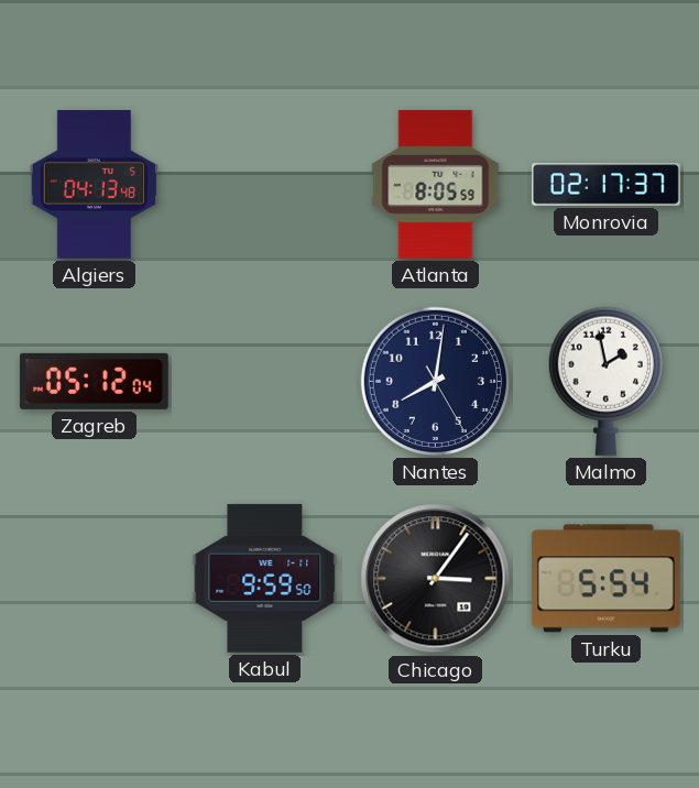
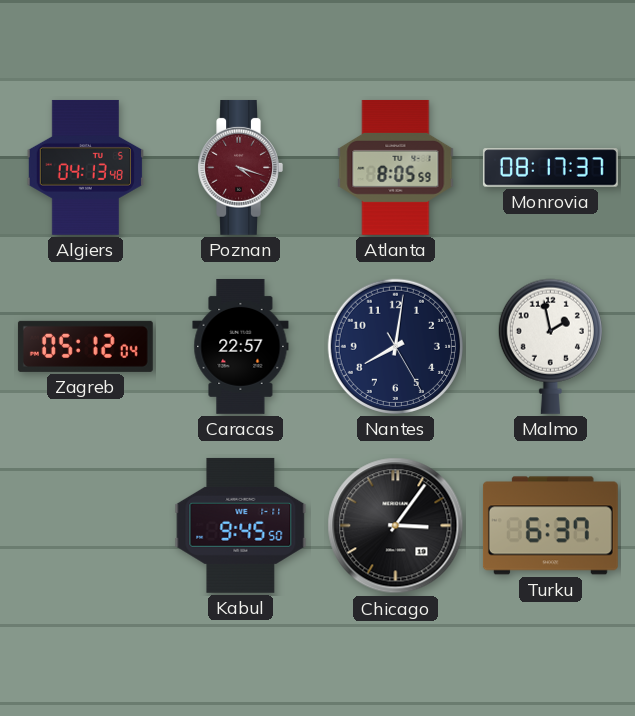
Poznan: none -> 4:18
Monrovia: 02:17 -> 08:17
Caracas: none -> 22:57
Kabul: 9:59 -> 9:45
Turku: 5:54 -> 6:37
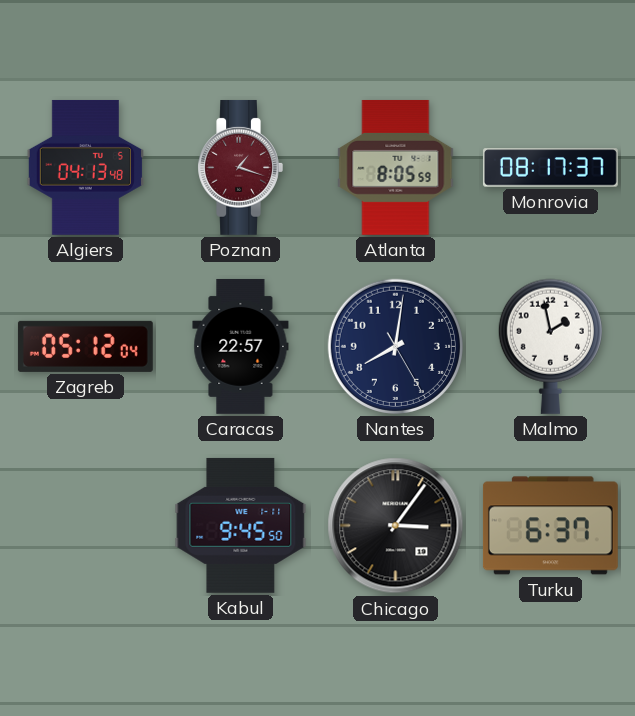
Poznan: 4:18 -> 1:18
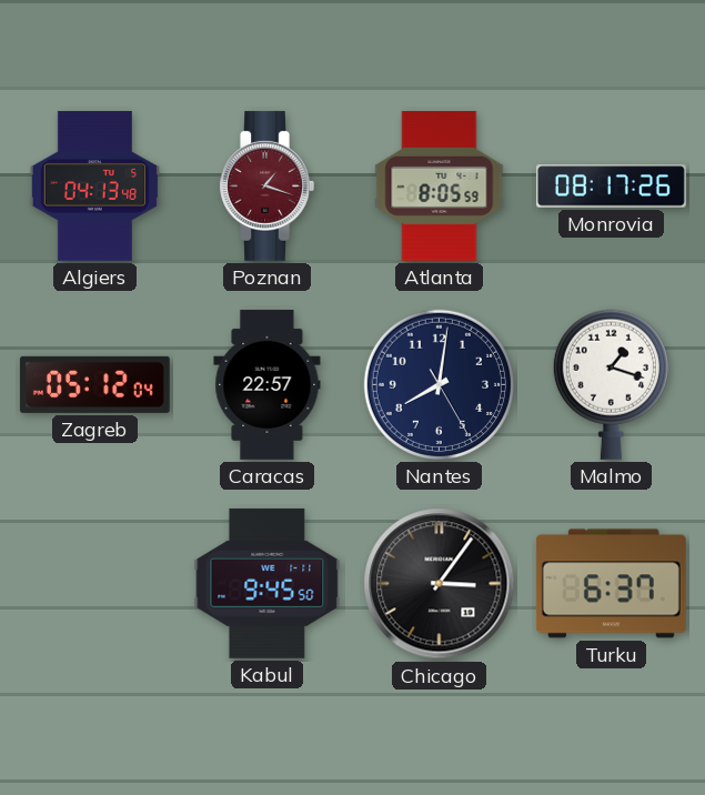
Monrovia: 08:17:37 -> 08:17:26
Malmo: 1:58 -> 1:18
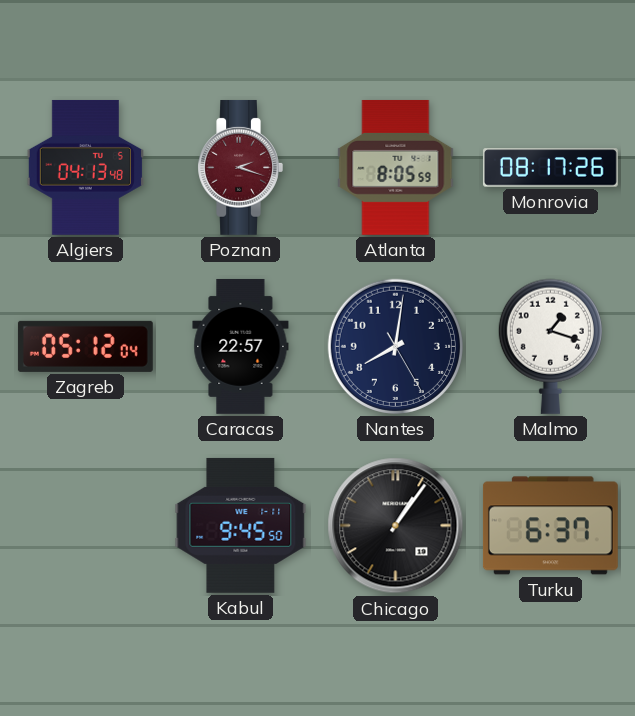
Poznan: 1:18 -> 2:18
Chicago: 3:06 -> 1:06
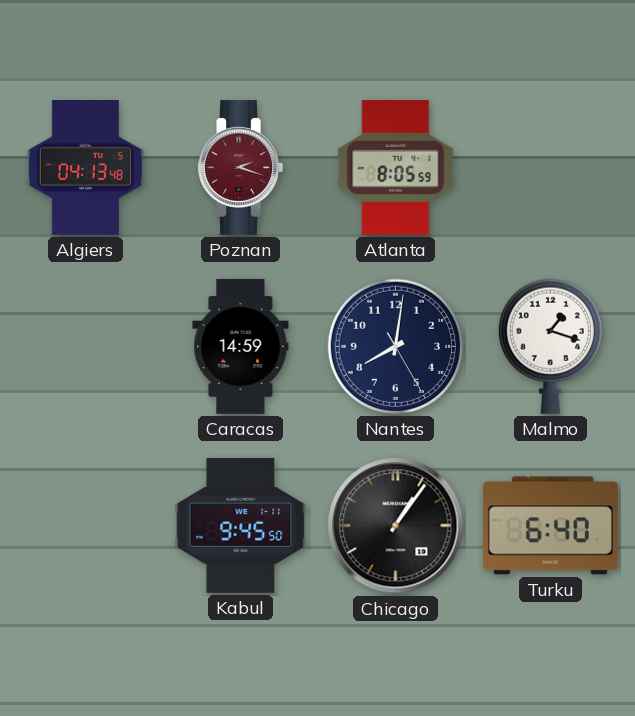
Monrovia: 08:17 -> none
Zagreb: 05:12 -> none
Caracas: 22:57 -> 14:59
Turku: 6:37 -> 6:40
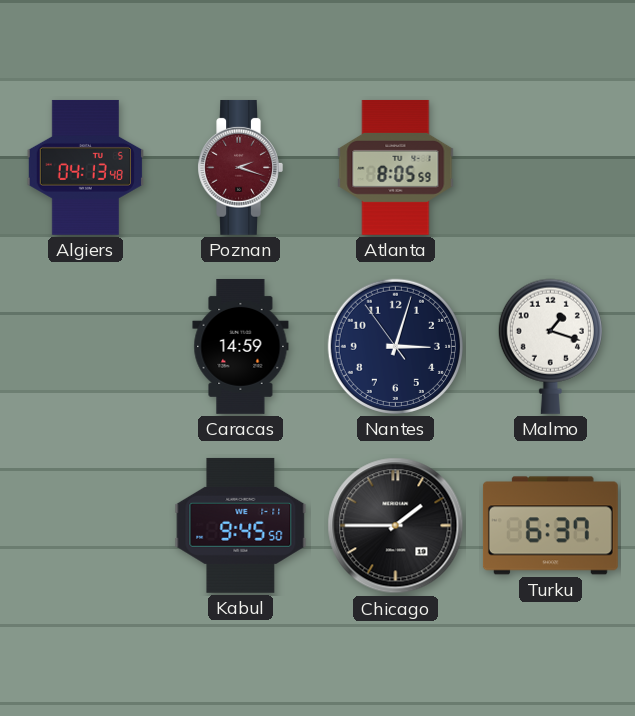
Nantes: 8:01 -> 3:02
Chicago: 1:06 -> 1:45
Turku: 6:40 -> 6:37
